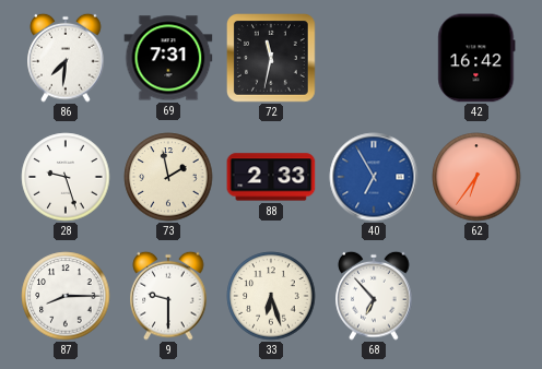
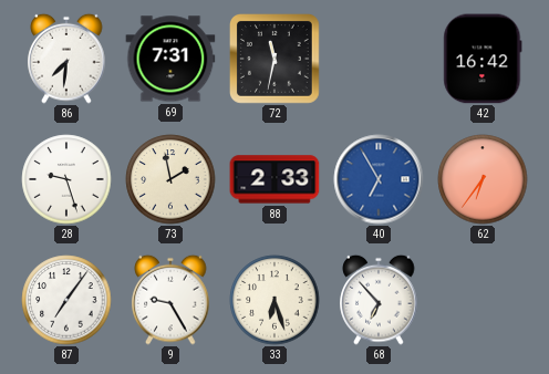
87: 8:15 -> 7:06
9: 9:30 -> 9:25
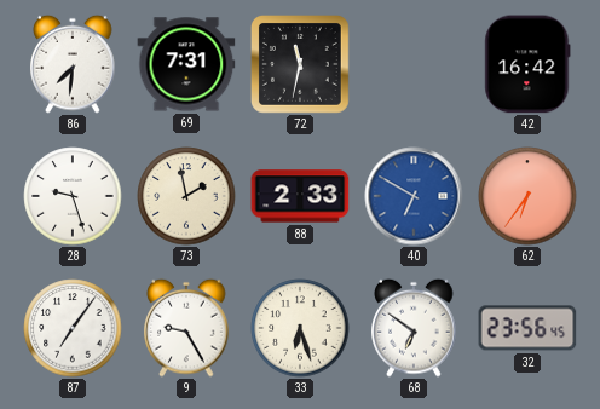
40: 6:55 -> 6:50
68: 6:53 -> 6:51
32: none -> 23:56
